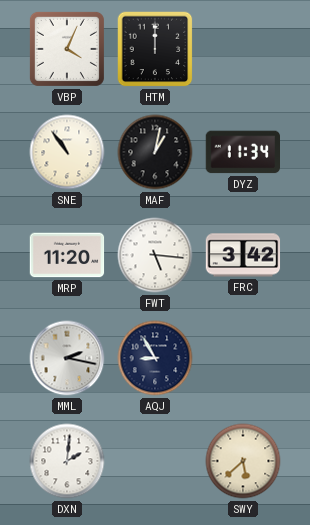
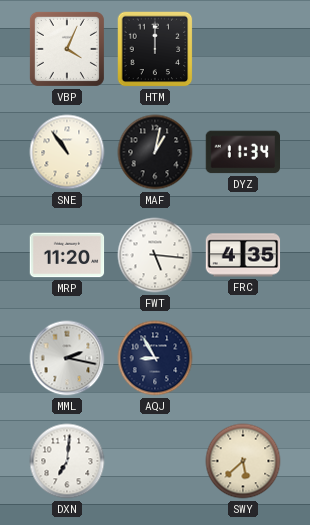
FRC: 3:42 -> 4:35
DXN: 2:01 -> 7:01
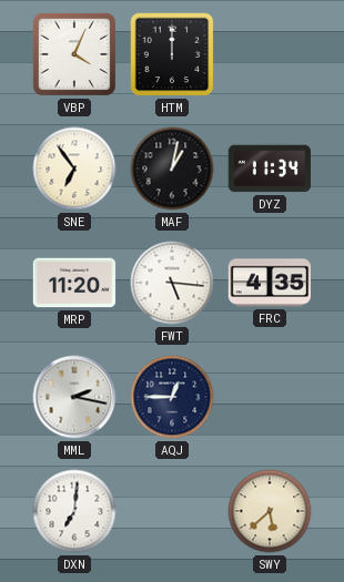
SNE: 10:54 -> 6:54
AQJ: 8:55 -> 12:45
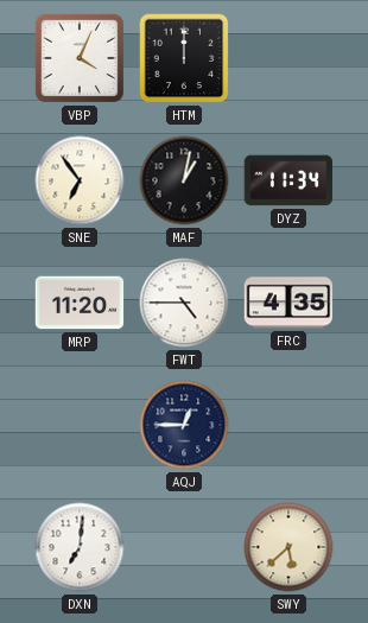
FWT: 5:16 -> 4:45
MML: 2:17 -> none
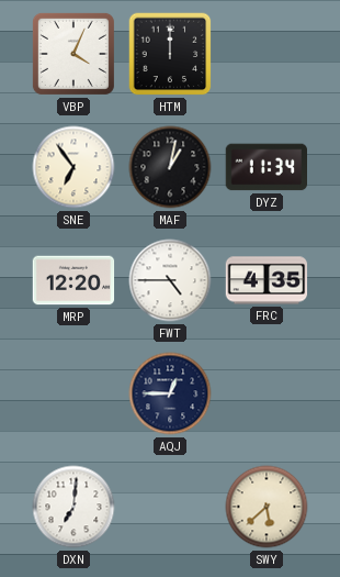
MRP: 11:20 -> 12:20
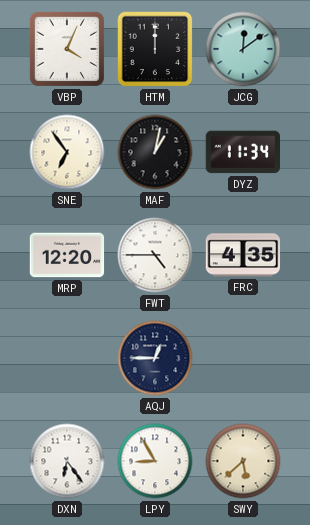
JCG: none -> 12:09
DXN: 7:01 -> 6:24
LPY: none -> 8:55
